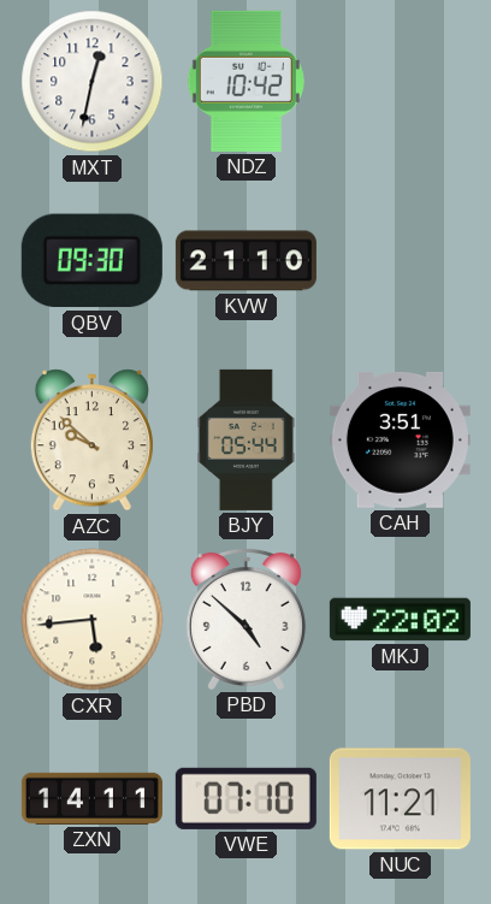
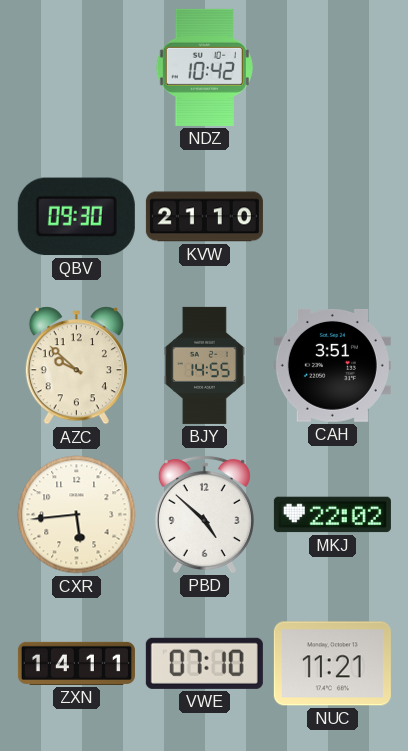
MXT: 12:32 -> none
BJY: 05:44 -> 14:55
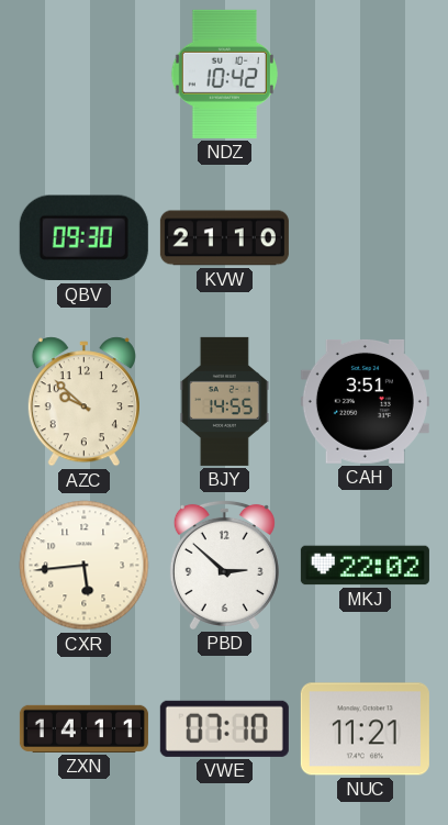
PBD: 4:52 -> 2:52
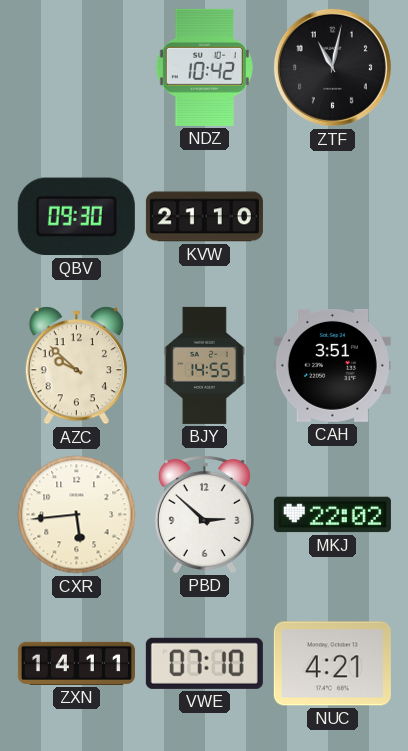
ZTF: none -> 11:02
NUC: 11:21 -> 4:21
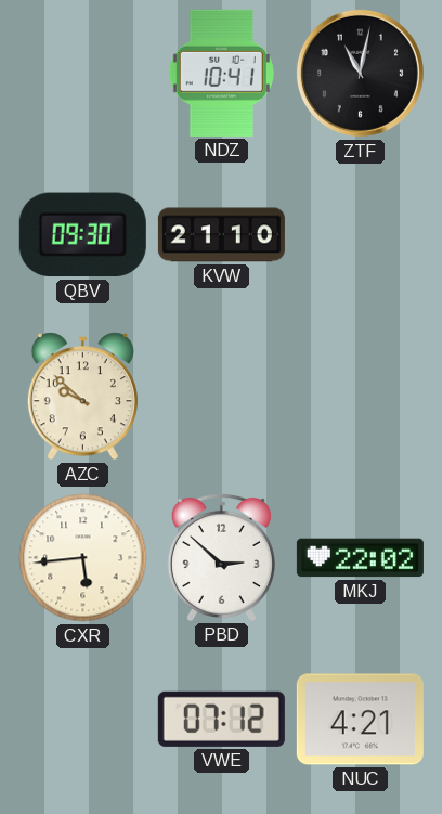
NDZ: 10:42 -> 10:41
BJY: 14:55 -> none
CAH: 3:51 -> none
ZXN: 14:11 -> none
VWE: 07:10 -> 07:12
